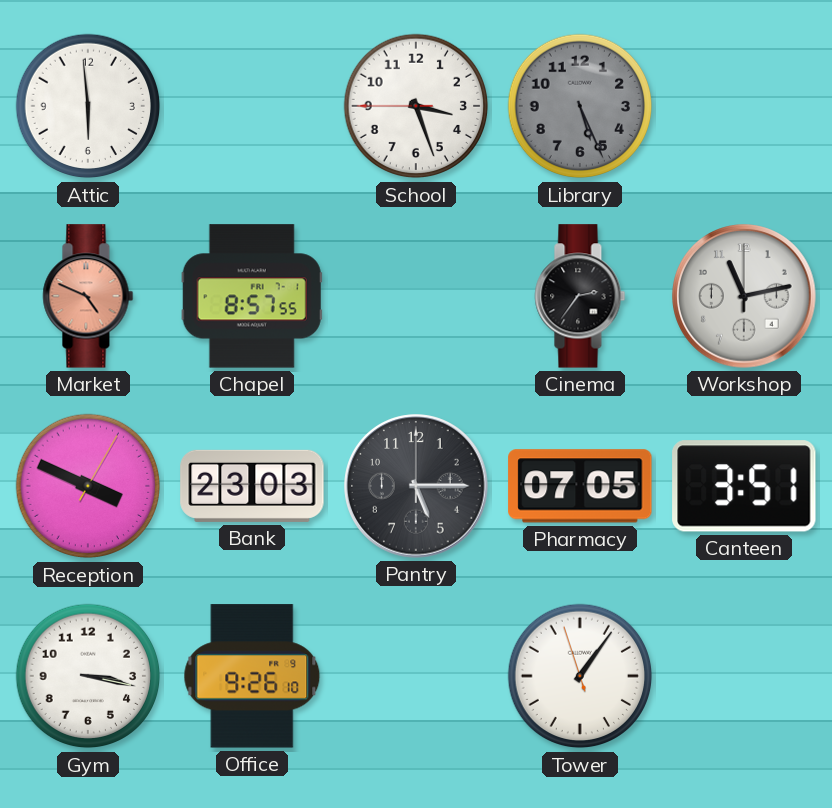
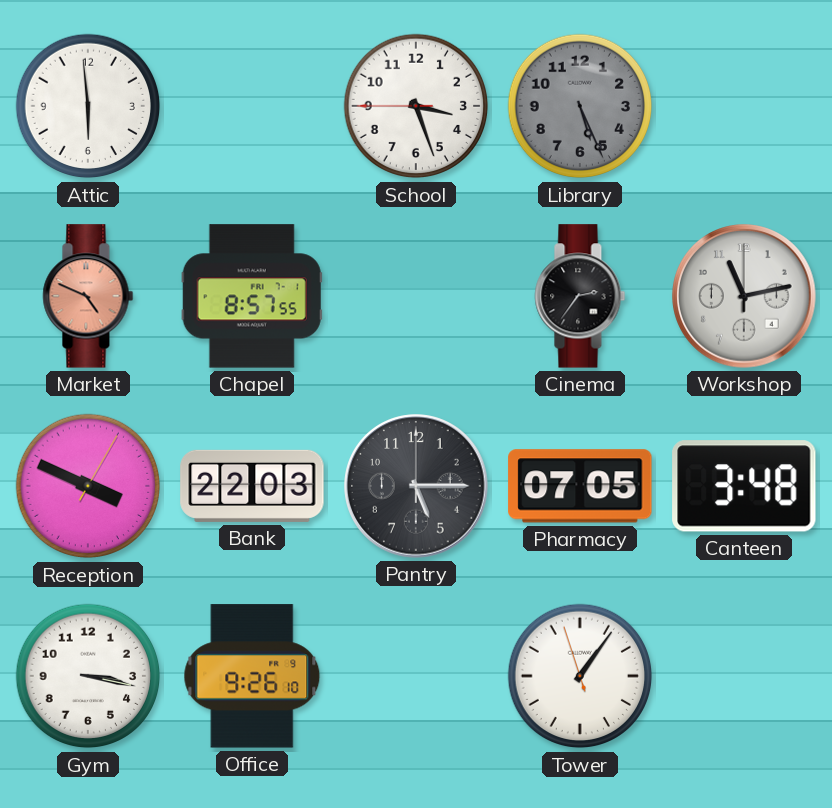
Bank: 23:03 -> 22:03
Canteen: 3:51 -> 3:48
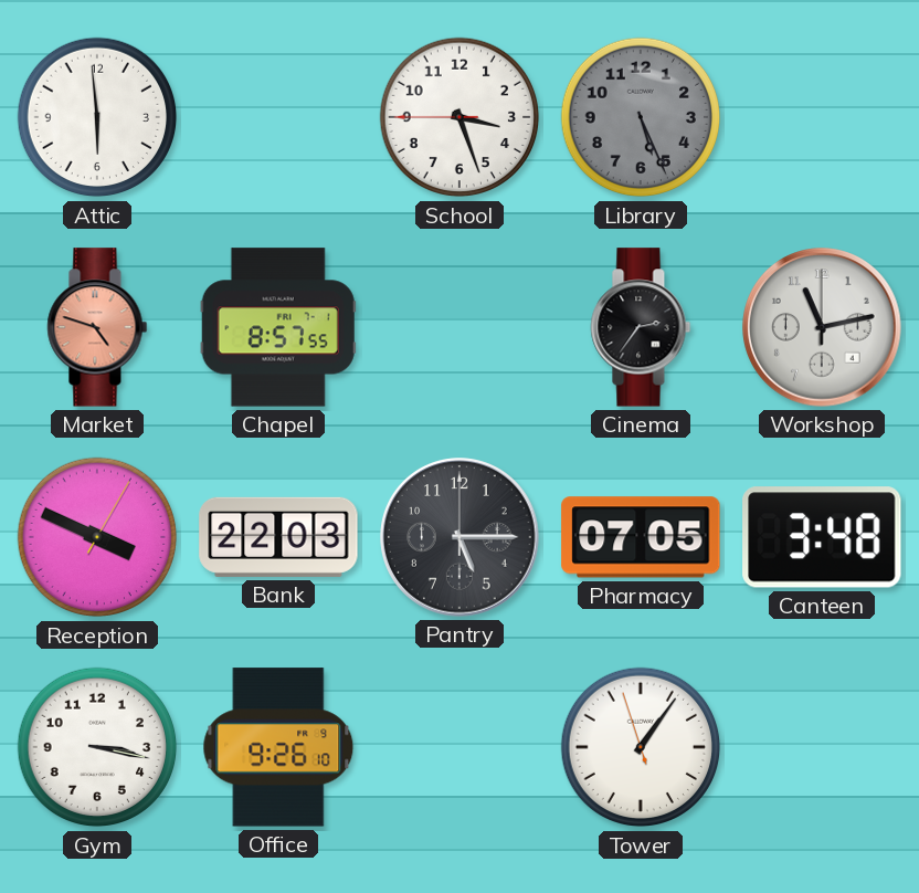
Market: 4:49 -> 4:48
